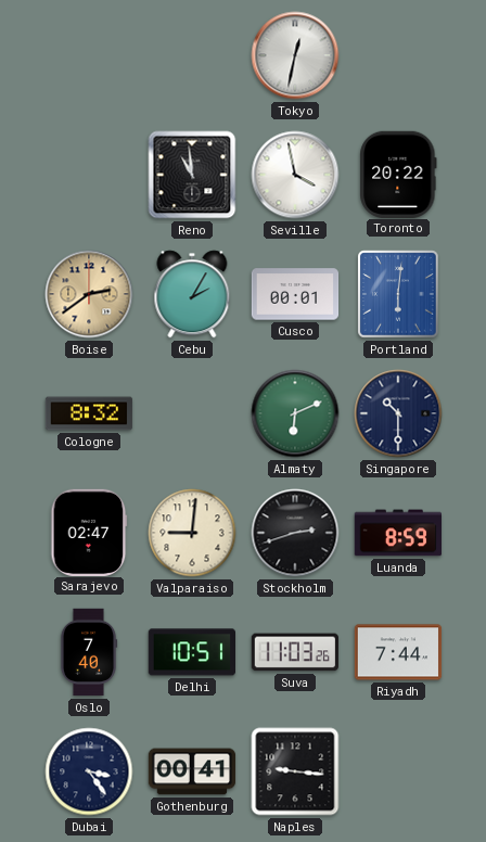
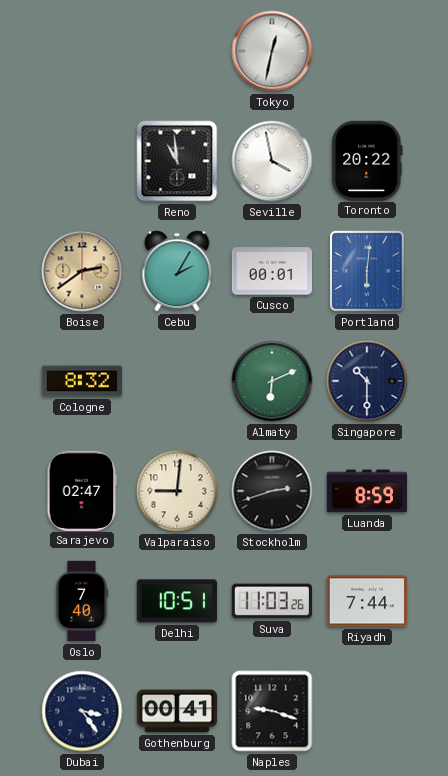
Naples: 9:16 -> 9:18
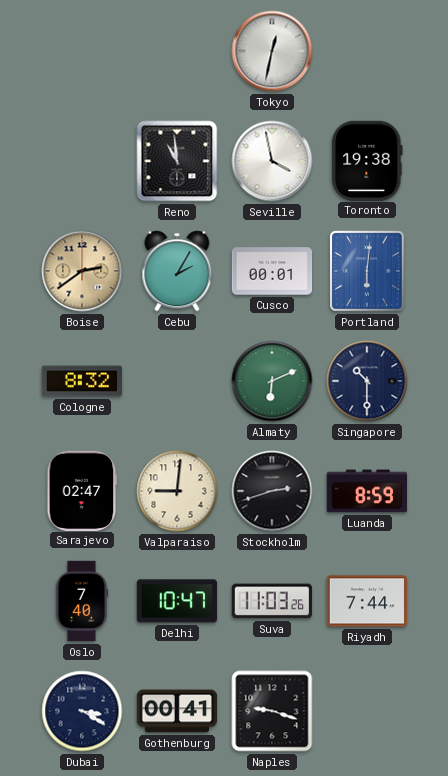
Toronto: 20:22 -> 19:38
Delhi: 10:51 -> 10:47
Dubai: 3:24 -> 3:20
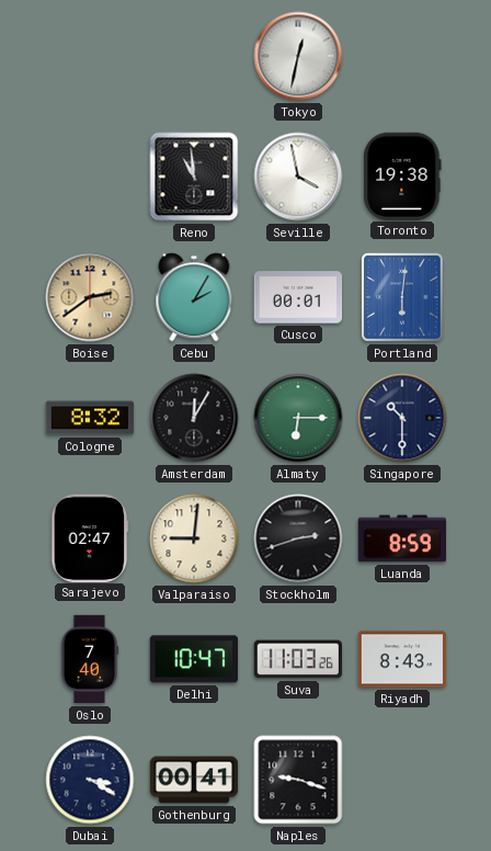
Amsterdam: none -> 12:05
Almaty: 6:11 -> 6:15
Riyadh: 7:44 -> 8:43
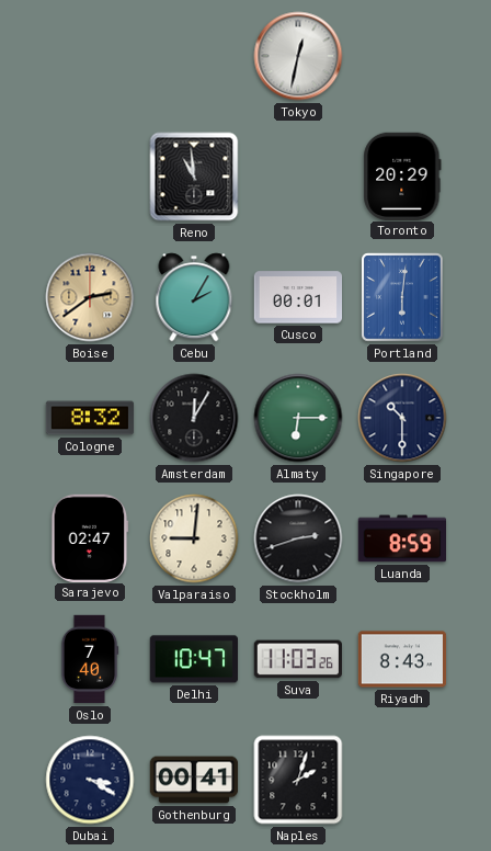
Seville: 3:58 -> none
Toronto: 19:38 -> 20:29
Naples: 9:18 -> 2:03
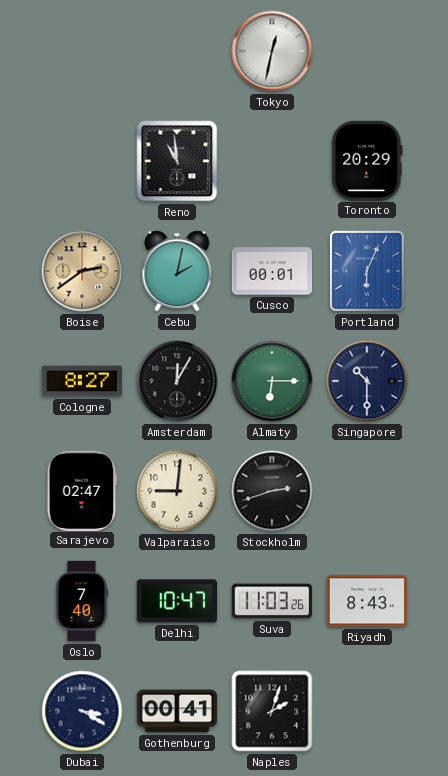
Cebu: 2:05 -> 2:02
Portland: 6:01 -> 6:04
Cologne: 8:32 -> 8:27
Luanda: 8:59 -> none
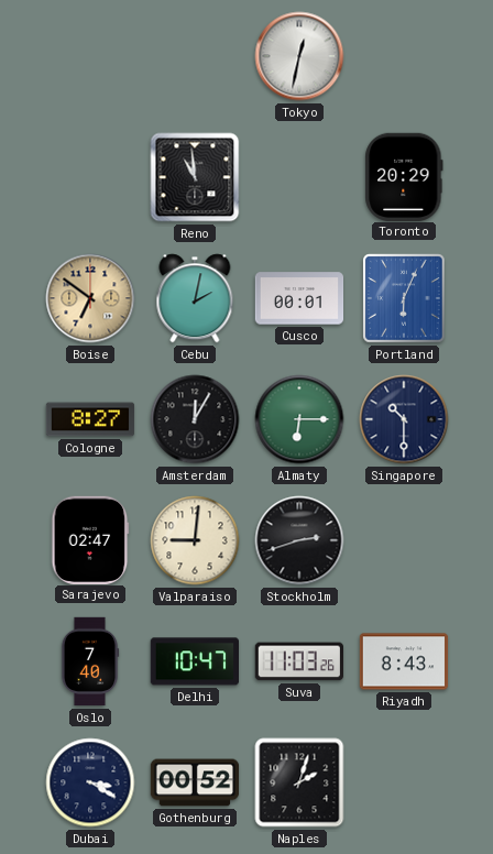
Boise: 2:39 -> 6:51
Gothenburg: 00:41 -> 00:52
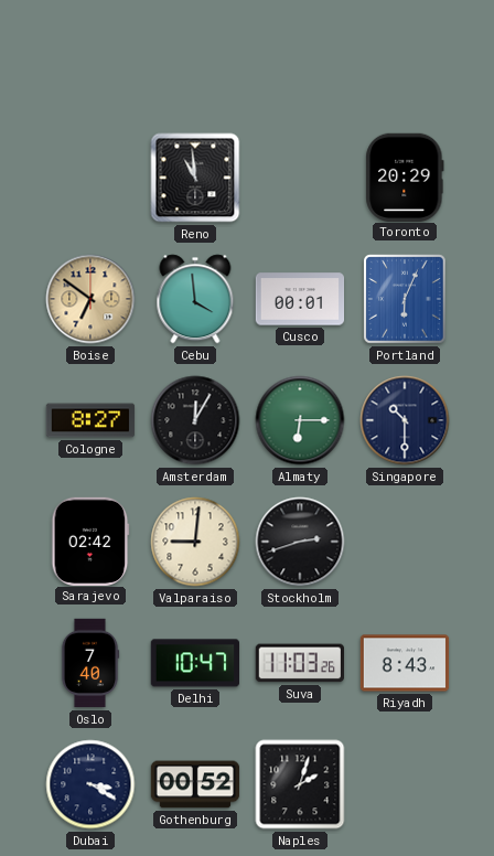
Tokyo: 12:32 -> none
Cebu: 2:02 -> 3:59
Sarajevo: 02:47 -> 02:42
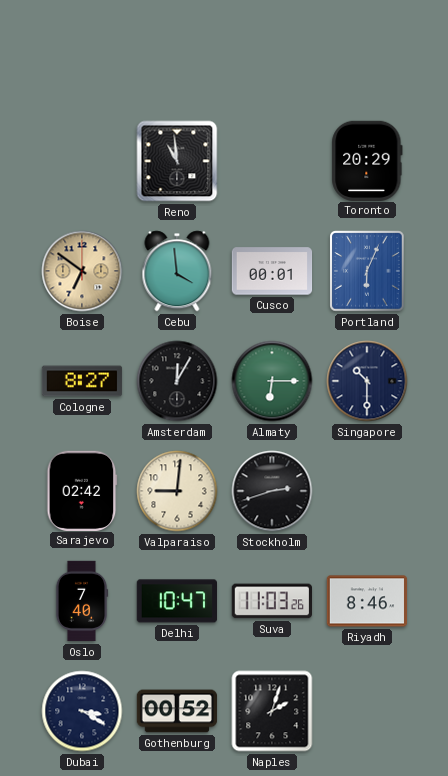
Riyadh: 8:43 -> 8:46
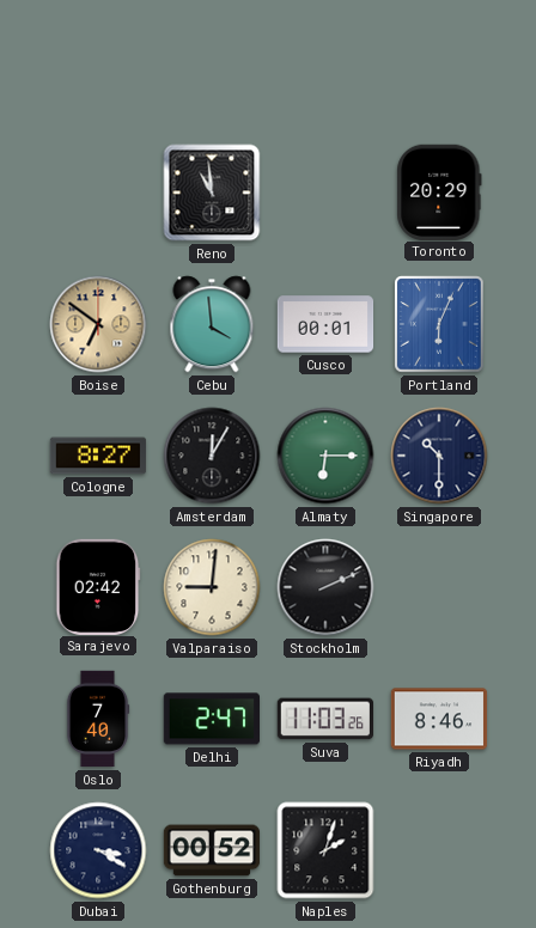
Stockholm: 2:42 -> 2:11
Delhi: 10:47 -> 2:47
